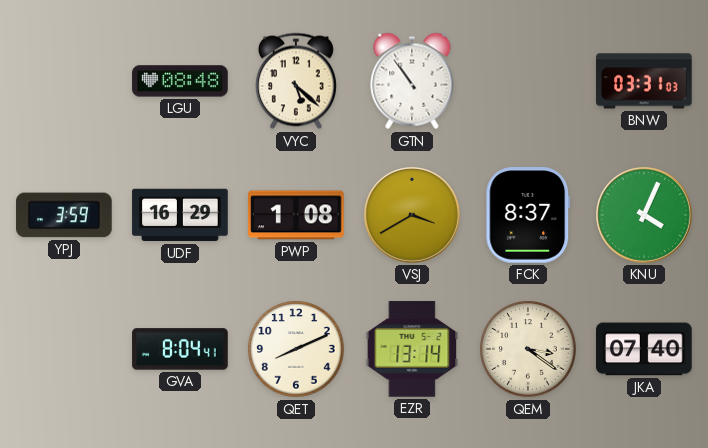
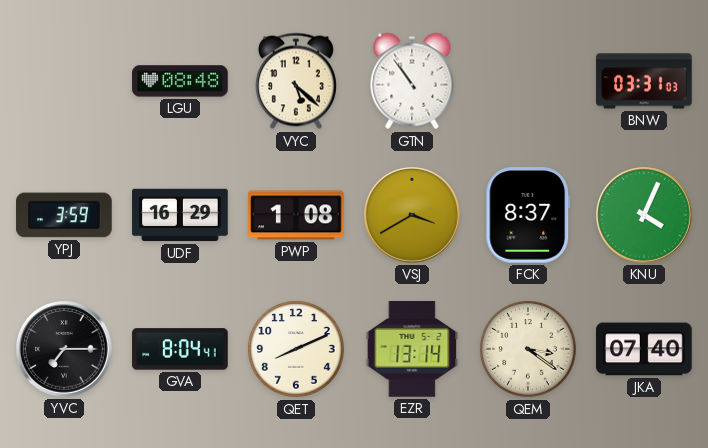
YVC: none -> 7:15
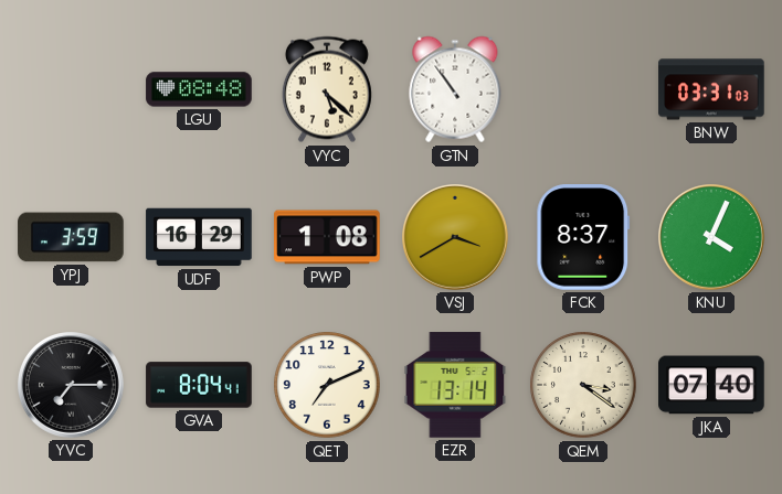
QET: 8:11 -> 7:11
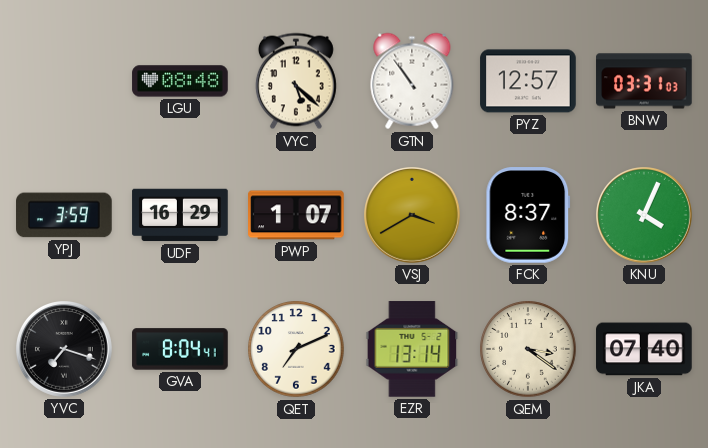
PYZ: none -> 12:57
PWP: 1:08 -> 1:07
YVC: 7:15 -> 7:18
